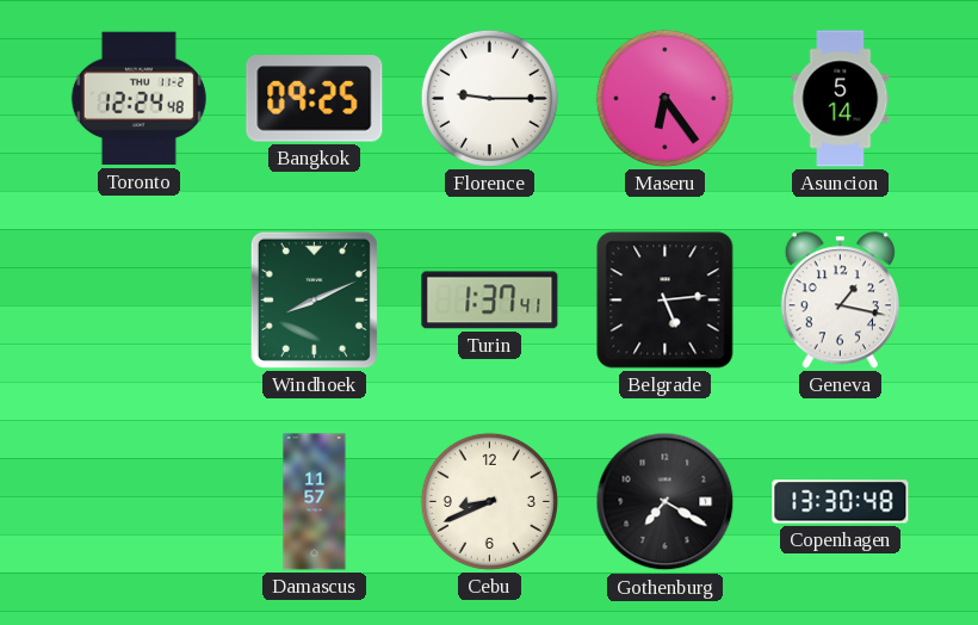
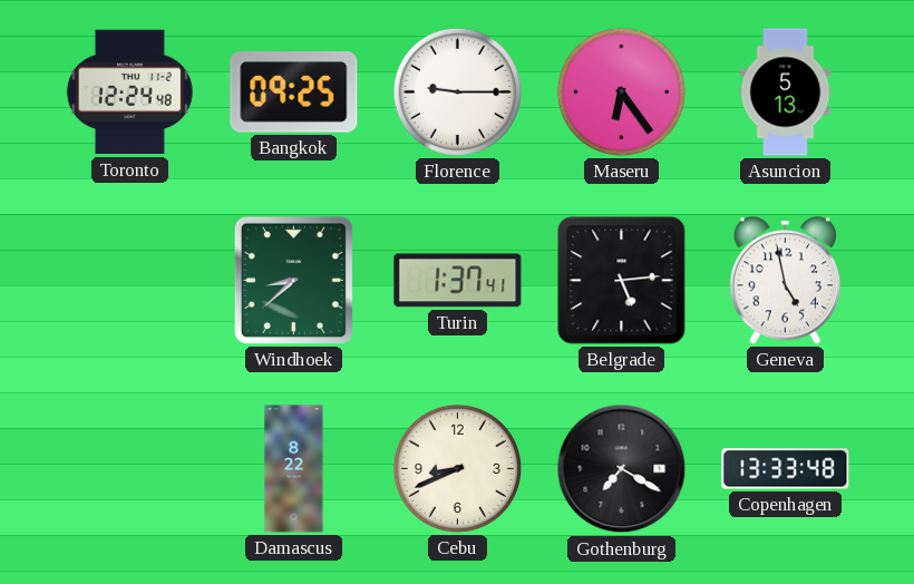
Asuncion: 5:14 -> 5:13
Windhoek: 8:11 -> 8:38
Geneva: 1:17 -> 4:58
Damascus: 11:57 -> 8:22
Copenhagen: 13:30 -> 13:33
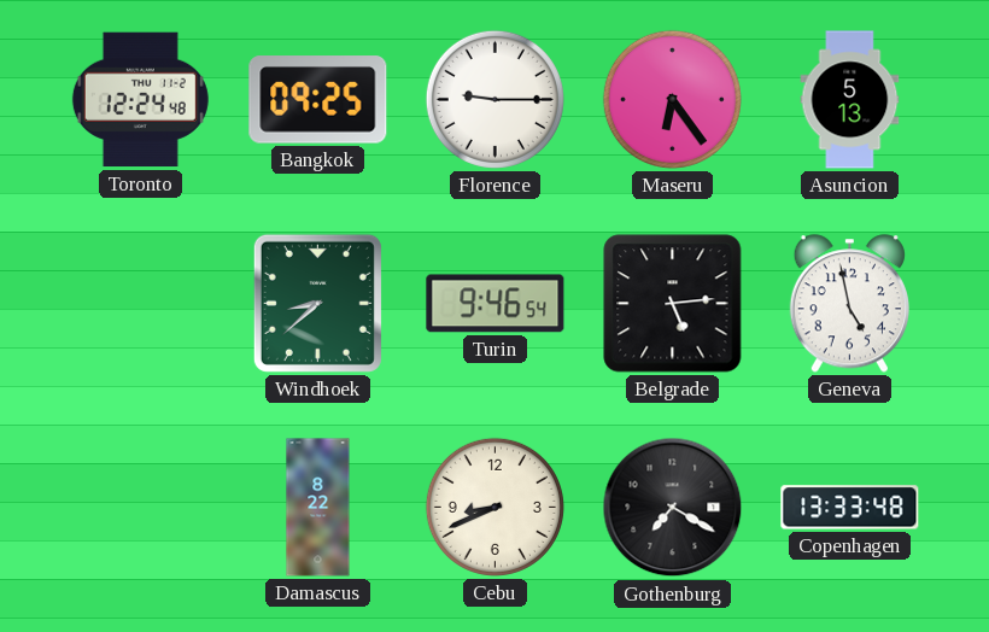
Turin: 1:37 -> 9:46
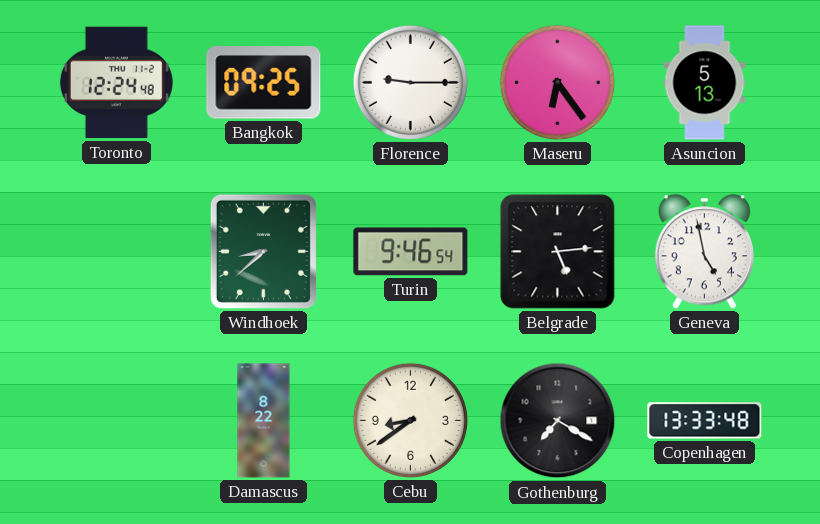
Cebu: 8:41 -> 8:39
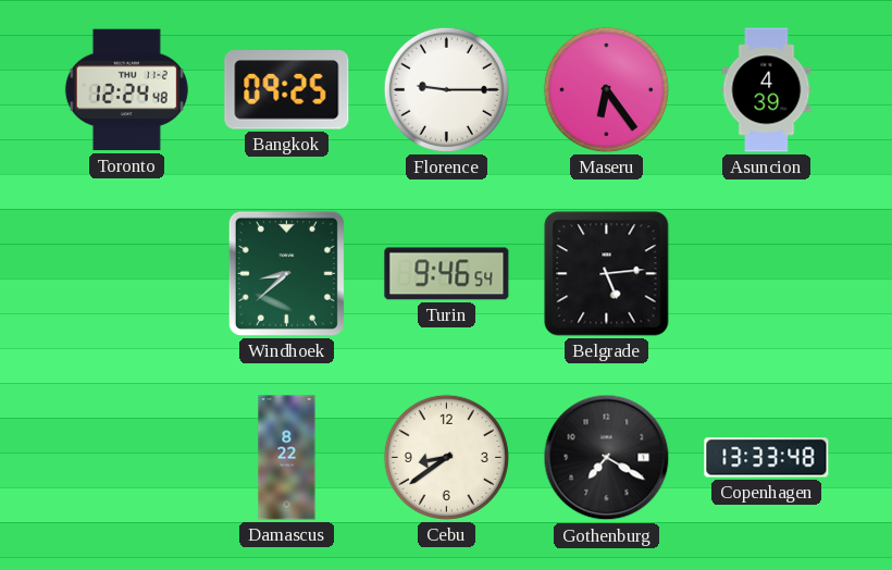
Asuncion: 5:13 -> 4:39
Geneva: 4:58 -> none
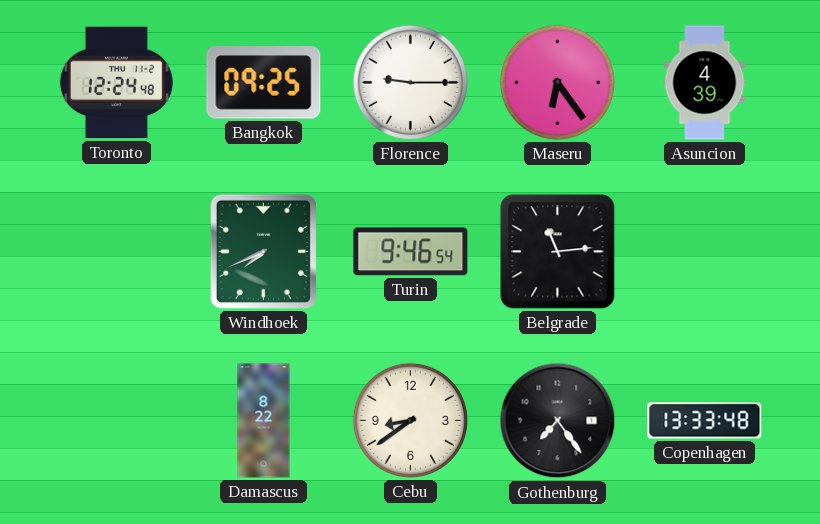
Windhoek: 8:38 -> 7:41
Belgrade: 5:14 -> 11:14
Gothenburg: 7:20 -> 7:24
